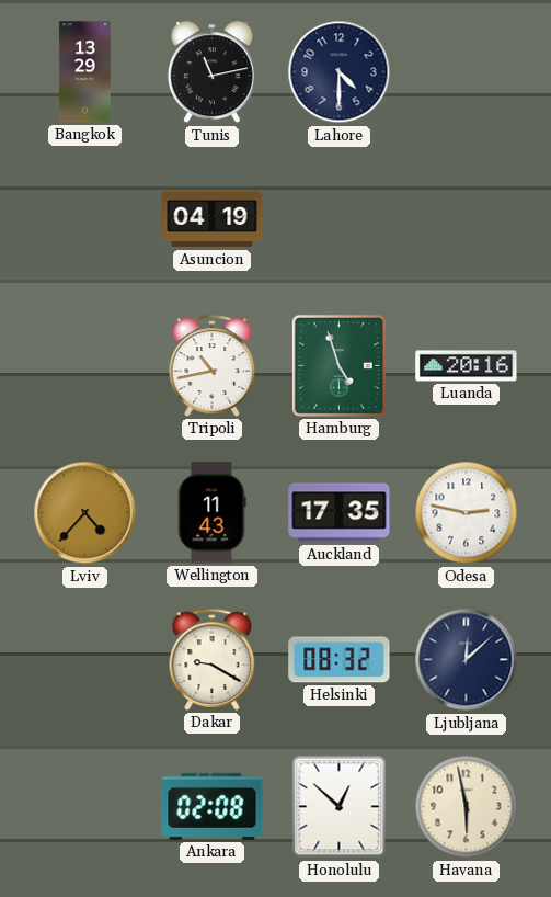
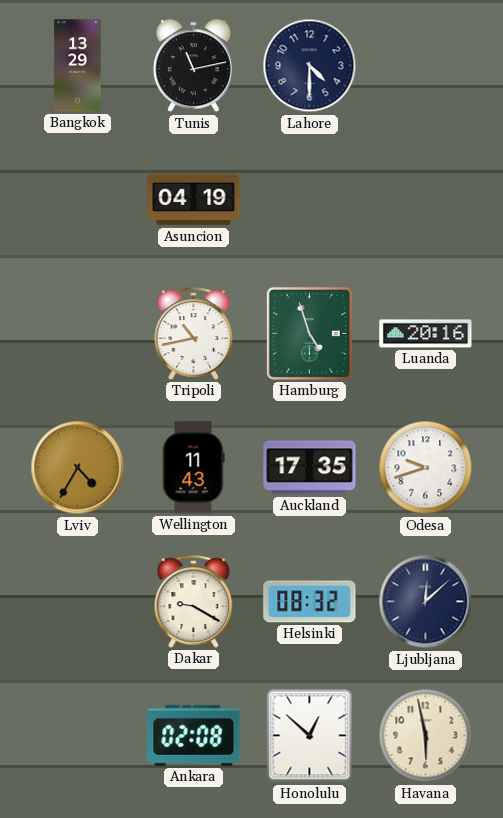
Lviv: 4:37 -> 4:35
Odesa: 2:47 -> 9:42
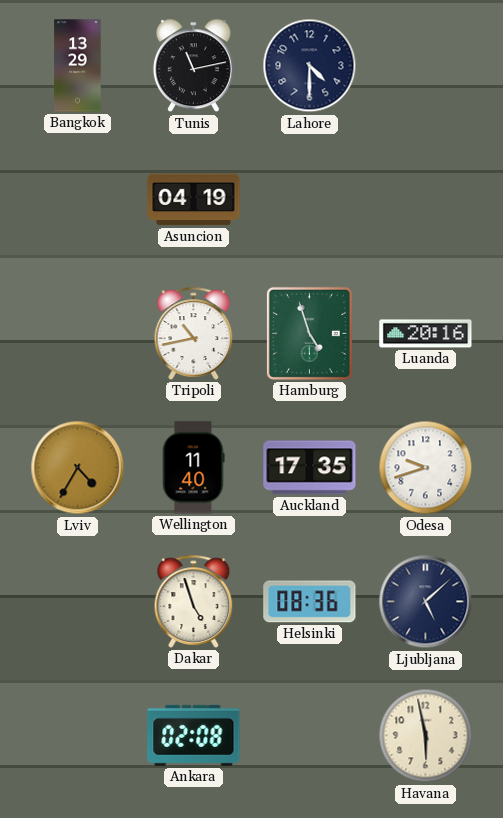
Wellington: 11:43 -> 11:40
Dakar: 9:20 -> 4:57
Helsinki: 08:32 -> 08:36
Ljubljana: 12:08 -> 5:08
Honolulu: 12:52 -> none
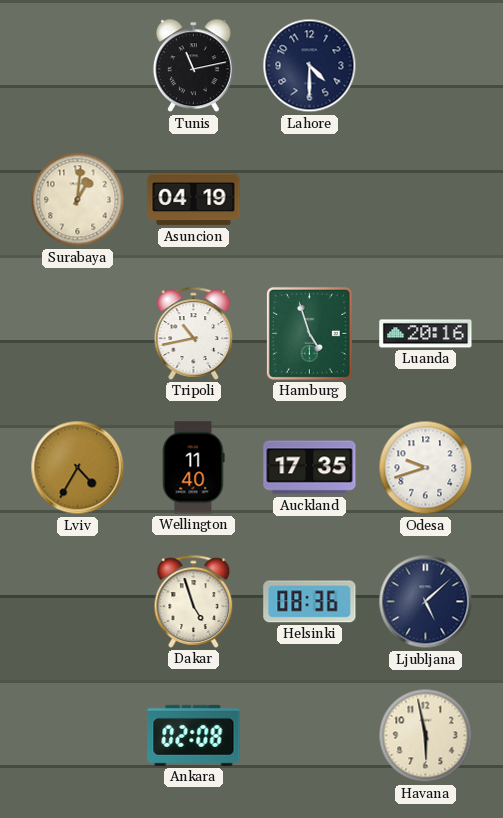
Bangkok: 13:29 -> none
Surabaya: none -> 1:01
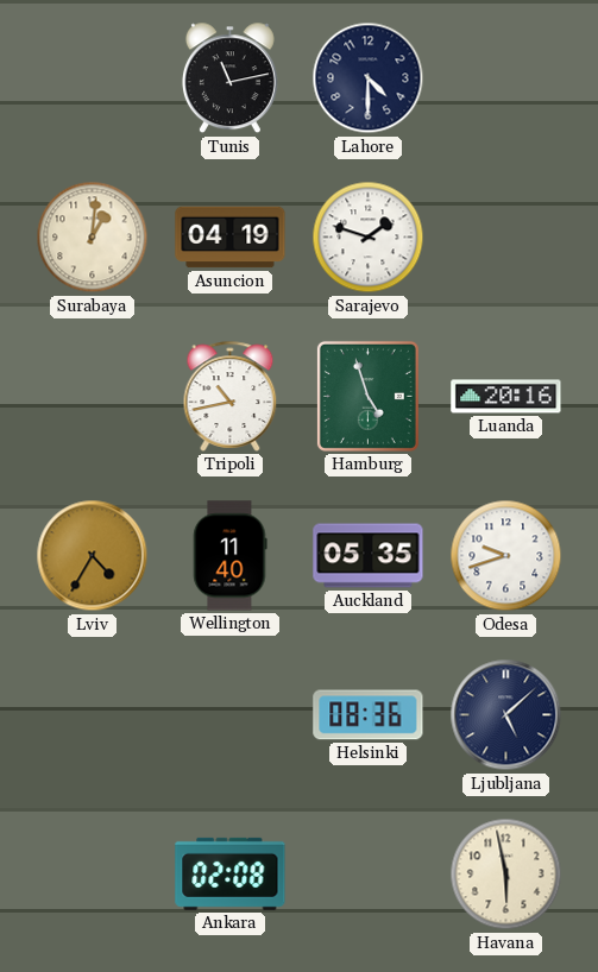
Sarajevo: none -> 1:48
Auckland: 17:35 -> 05:35
Dakar: 4:57 -> none
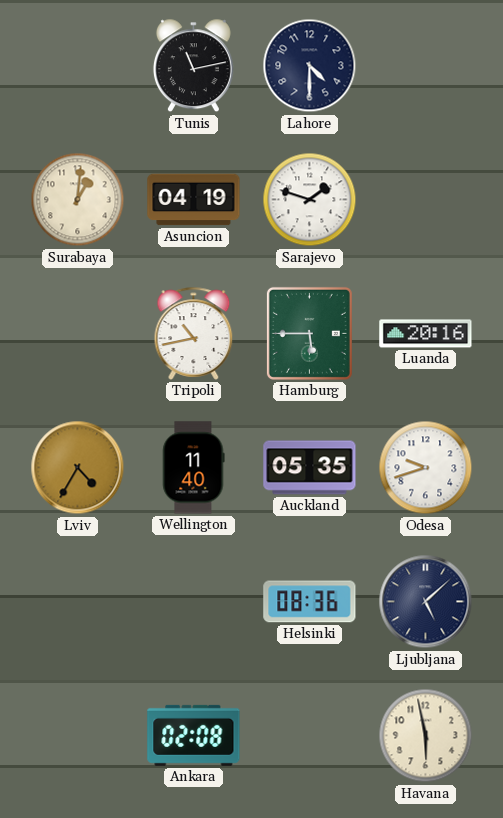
Hamburg: 4:57 -> 5:45
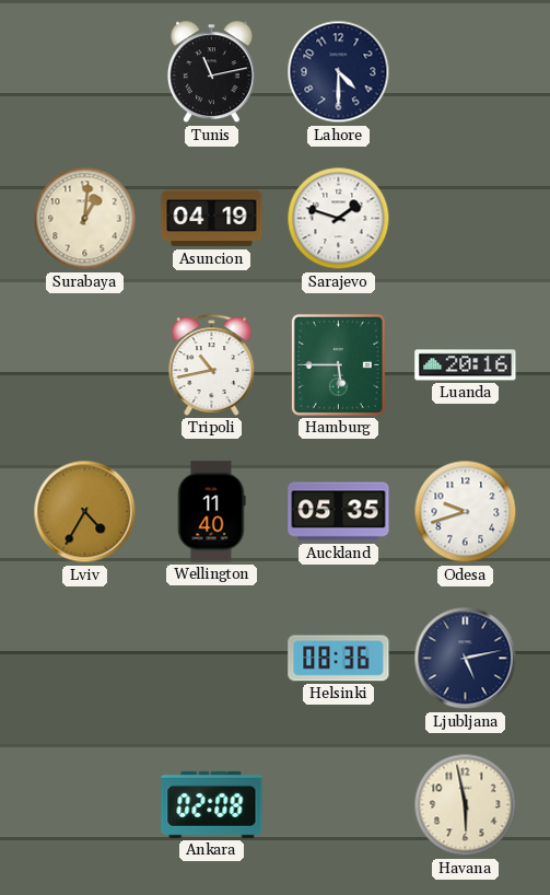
Ljubljana: 5:08 -> 5:13
